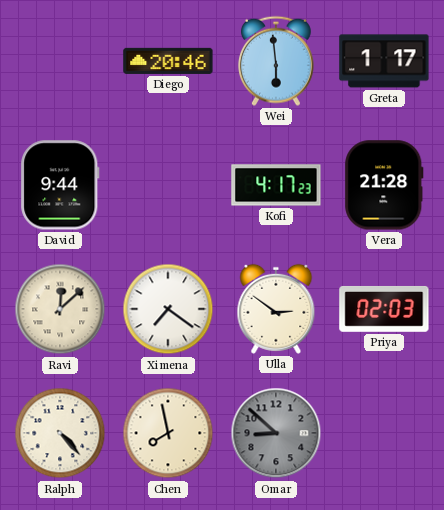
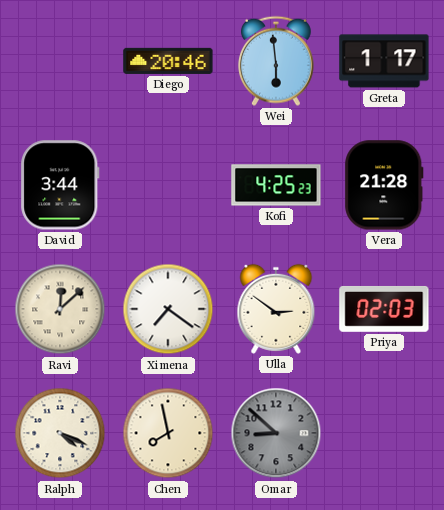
David: 9:44 -> 3:44
Kofi: 4:17 -> 4:25
Ralph: 4:23 -> 4:19
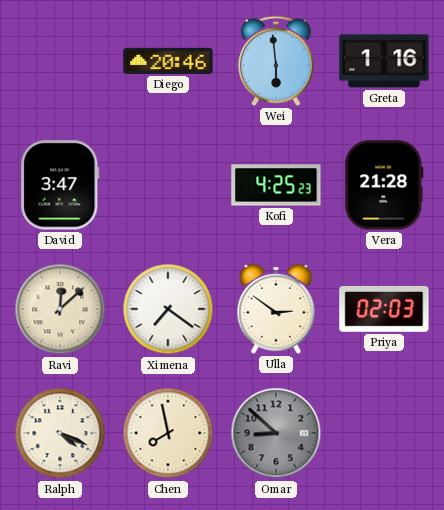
Greta: 1:17 -> 1:16
David: 3:44 -> 3:47
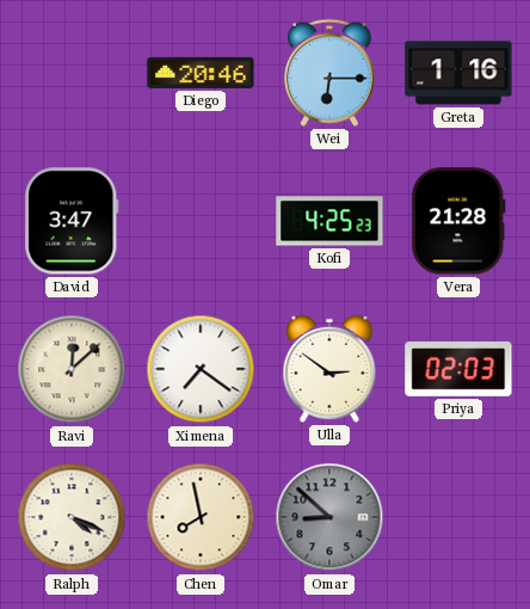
Wei: 5:59 -> 6:15
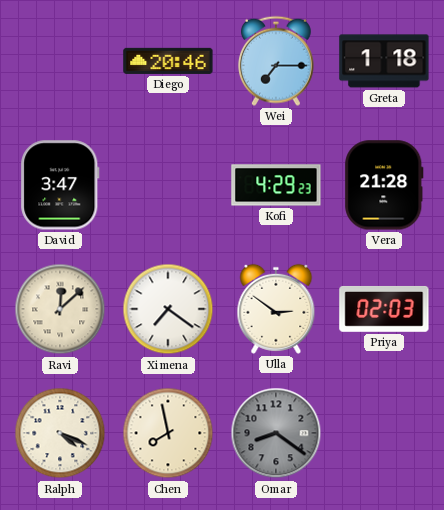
Wei: 6:15 -> 7:15
Greta: 1:16 -> 1:18
Kofi: 4:25 -> 4:29
Omar: 8:52 -> 8:21
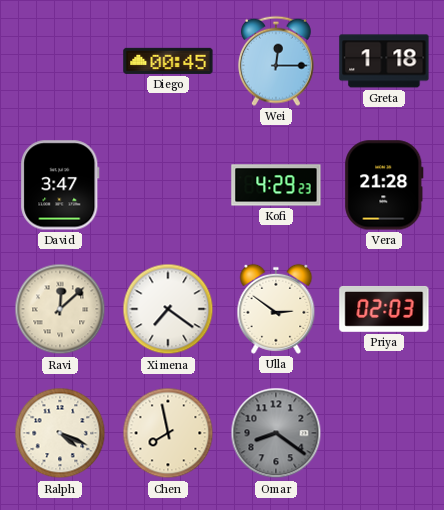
Diego: 20:46 -> 00:45
Wei: 7:15 -> 12:15
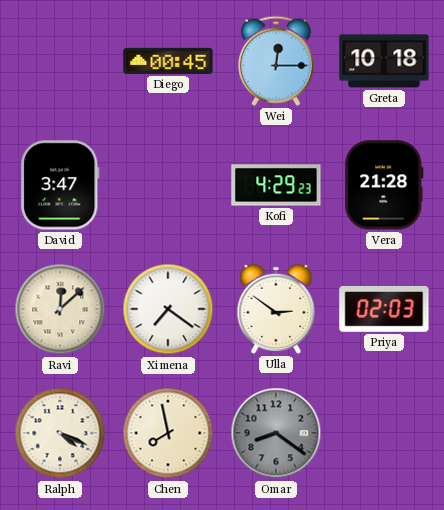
Greta: 1:18 -> 10:18
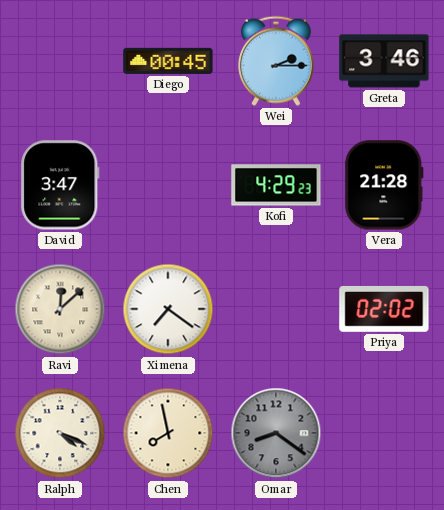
Wei: 12:15 -> 2:15
Greta: 10:18 -> 3:46
Ulla: 2:51 -> none
Priya: 02:03 -> 02:02
